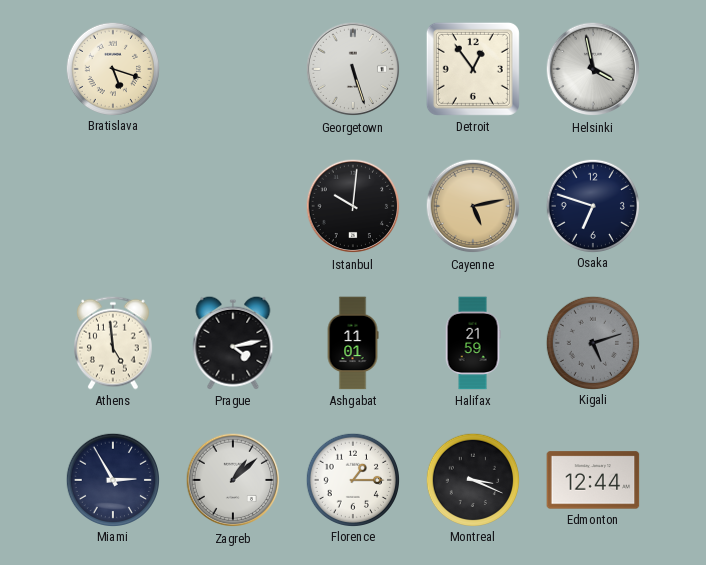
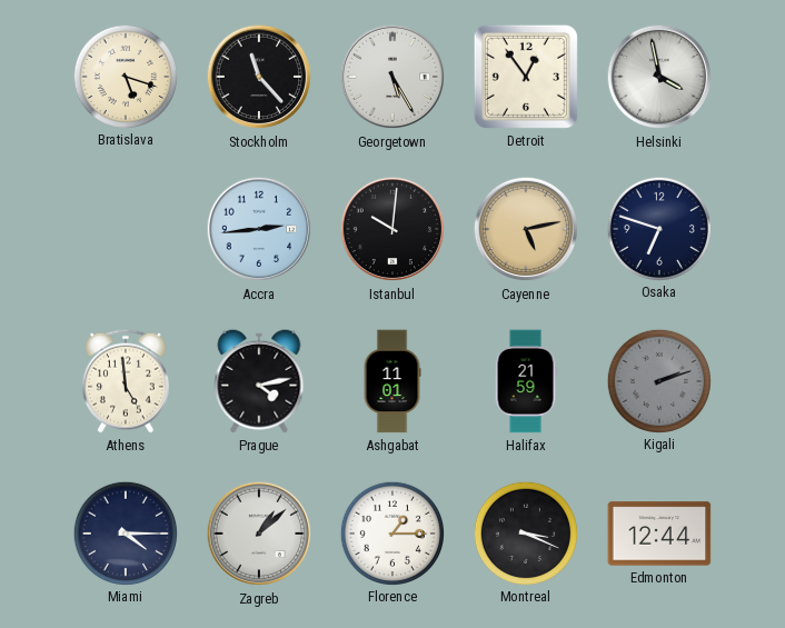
Stockholm: none -> 11:23
Georgetown: 5:27 -> 5:25
Accra: none -> 2:44
Kigali: 5:12 -> 2:12
Miami: 2:55 -> 4:15
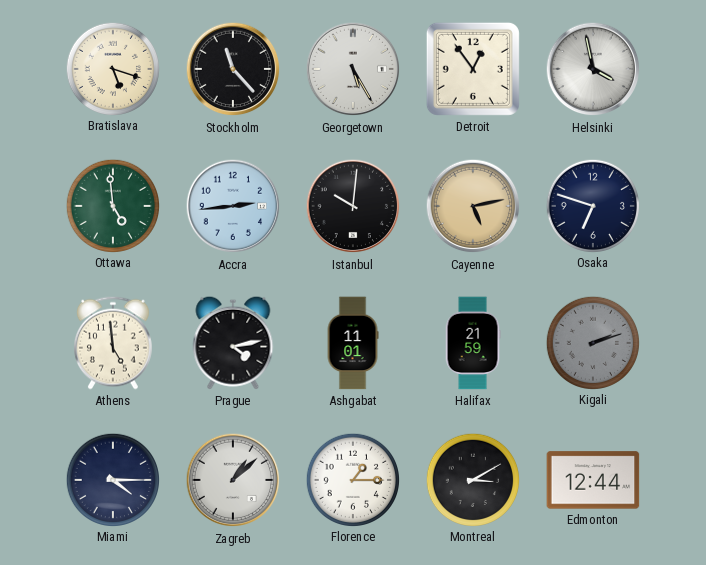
Ottawa: none -> 4:59
Montreal: 3:19 -> 3:10
